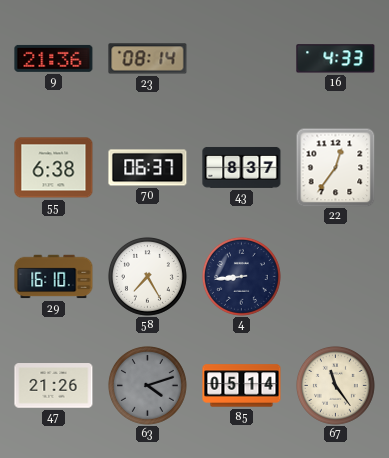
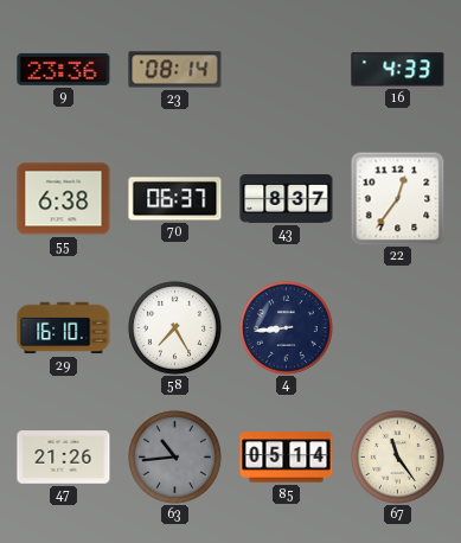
9: 21:36 -> 23:36
63: 4:12 -> 10:44
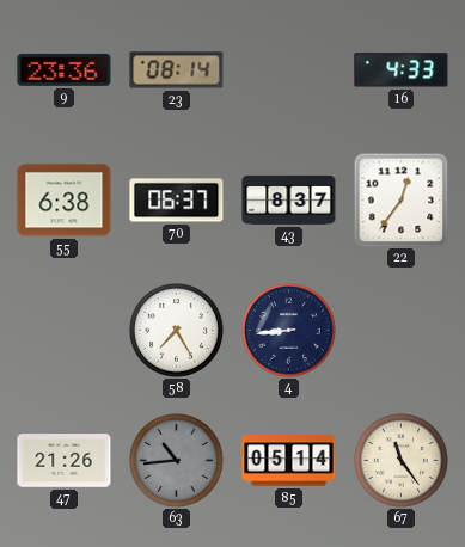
29: 16:10 -> none
